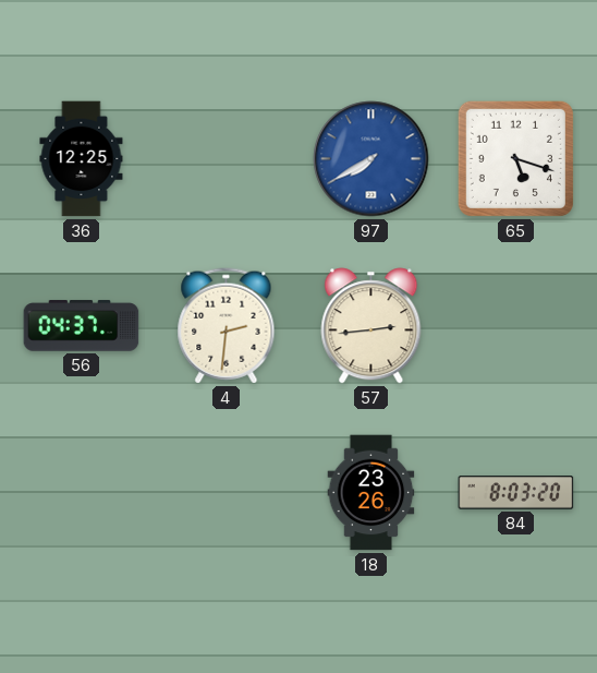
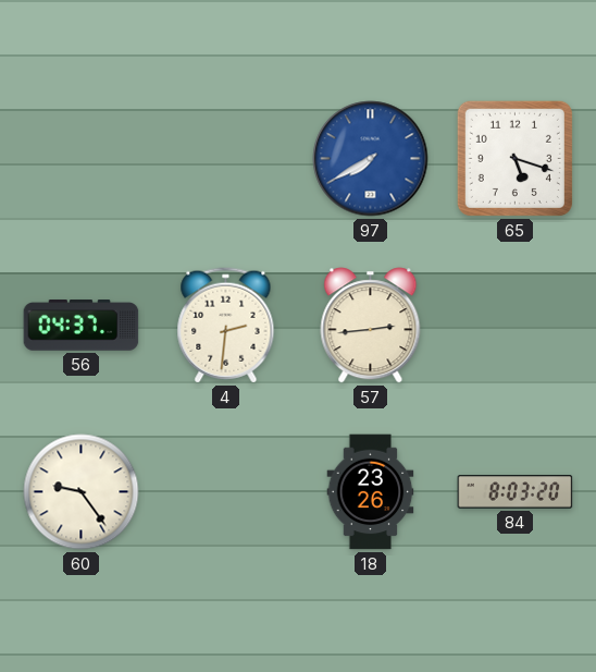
36: 12:25 -> none
60: none -> 9:24
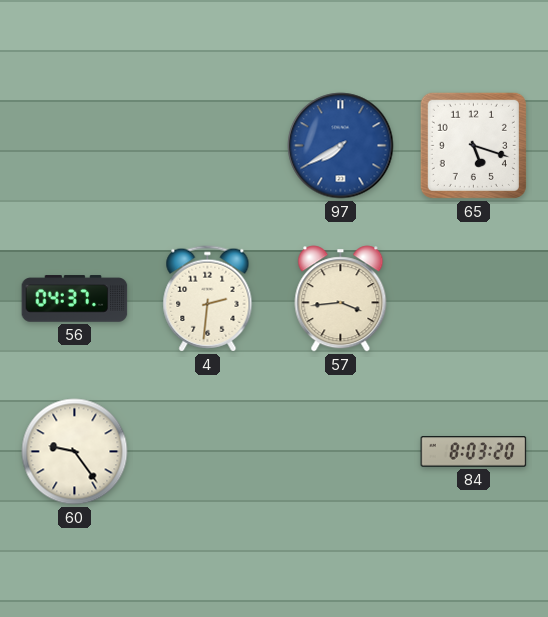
57: 2:44 -> 3:44
18: 23:26 -> none
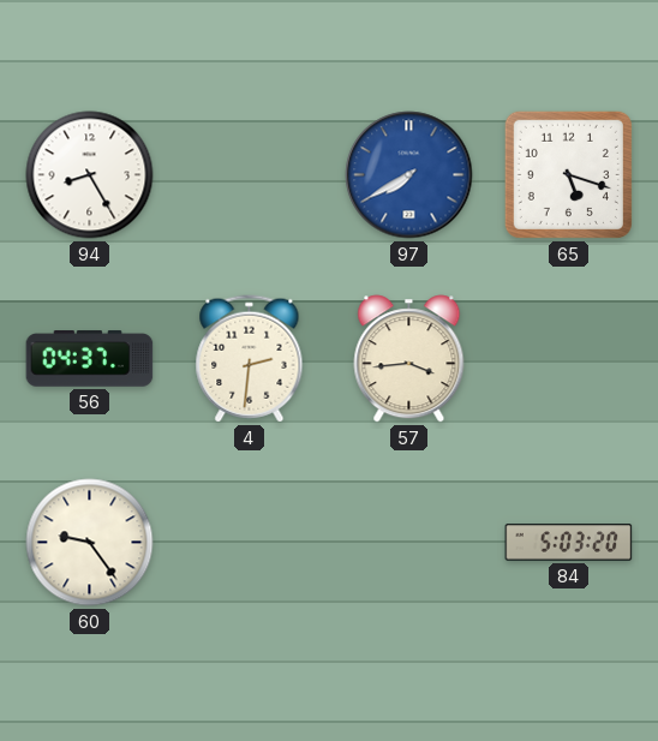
94: none -> 8:25
84: 8:03 -> 5:03
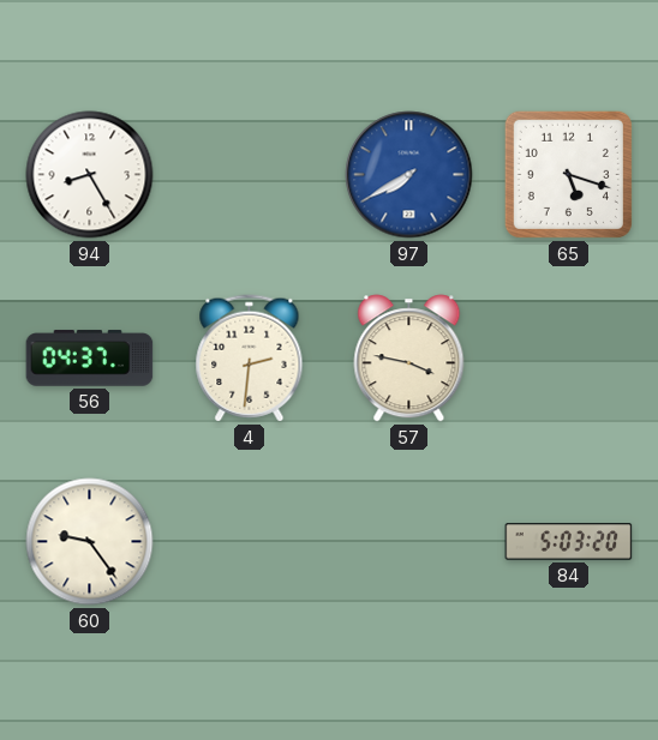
57: 3:44 -> 3:47
